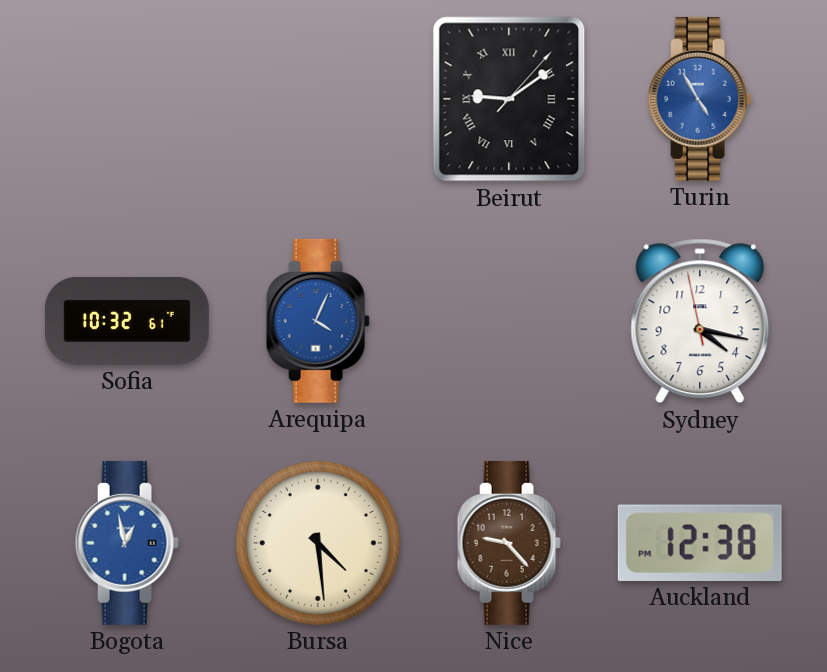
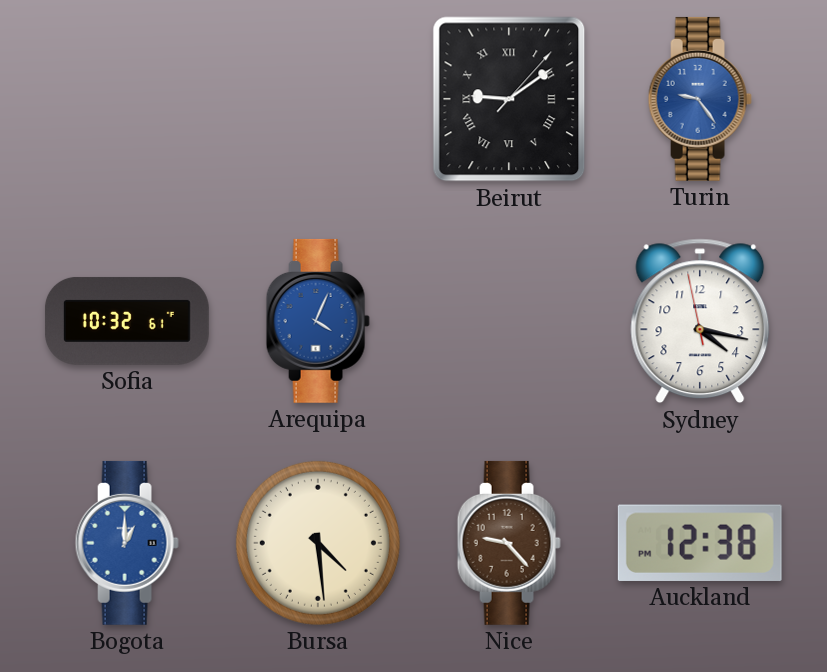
Turin: 4:55 -> 9:24
Bogota: 12:58 -> 1:00
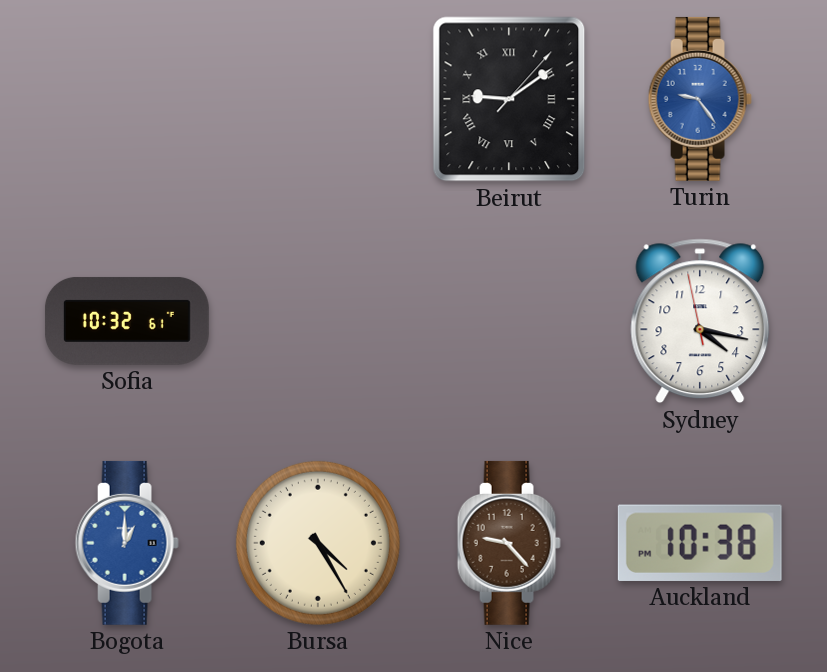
Arequipa: 4:04 -> none
Bursa: 4:29 -> 4:25
Auckland: 12:38 -> 10:38
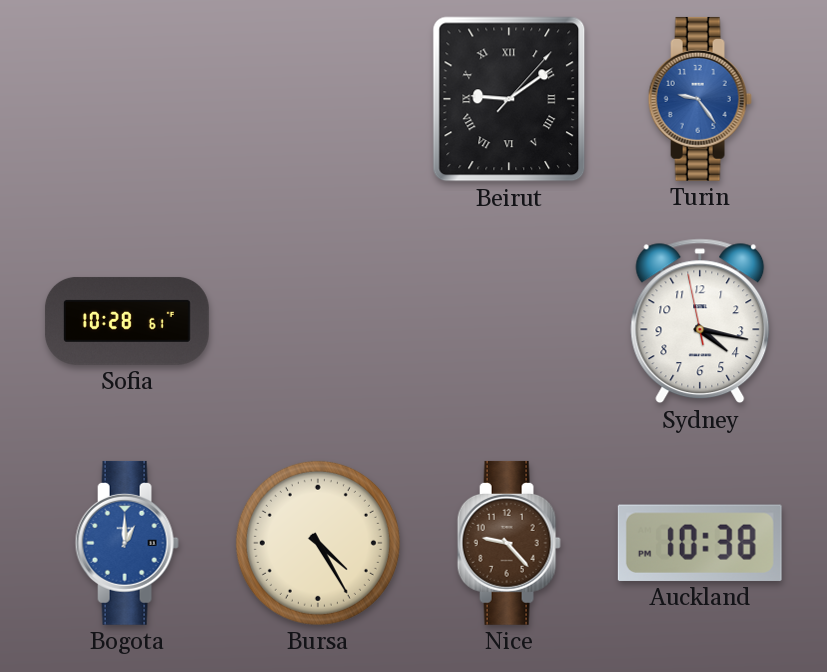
Sofia: 10:32 -> 10:28
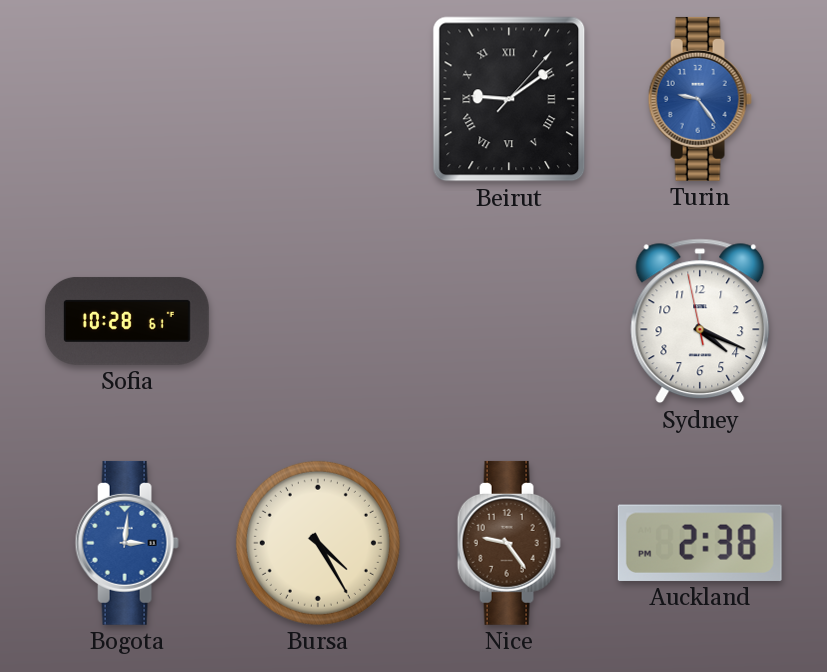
Sydney: 4:16 -> 4:18
Bogota: 1:00 -> 3:01
Nice: 9:23 -> 9:24
Auckland: 10:38 -> 2:38
